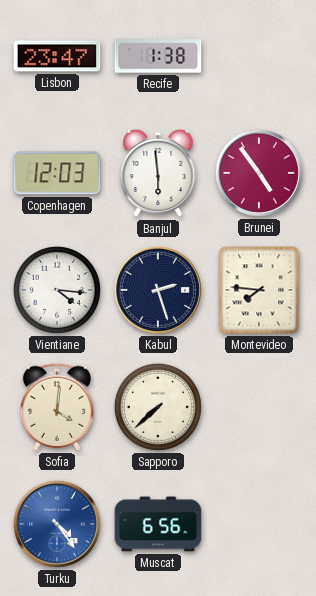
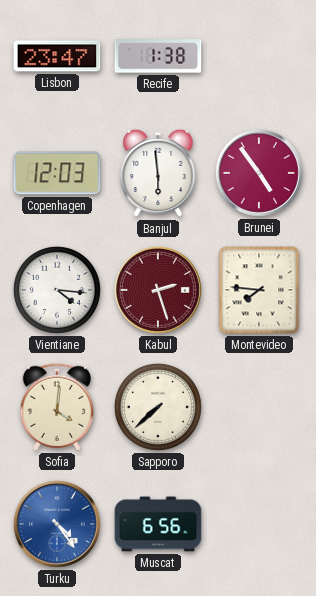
Kabul dial: navy -> burgundy
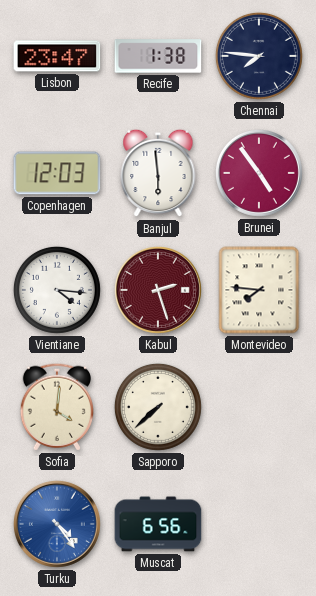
Chennai: none -> 7:46
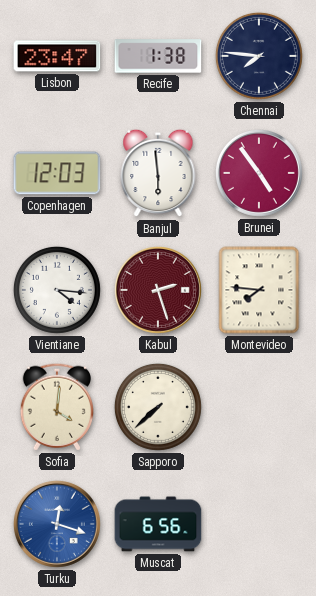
Turku: 4:24 -> 12:18
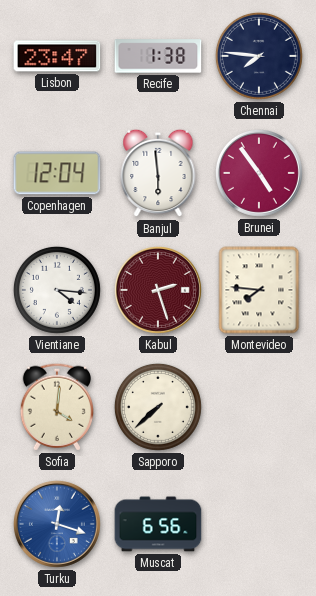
Copenhagen: 12:03 -> 12:04
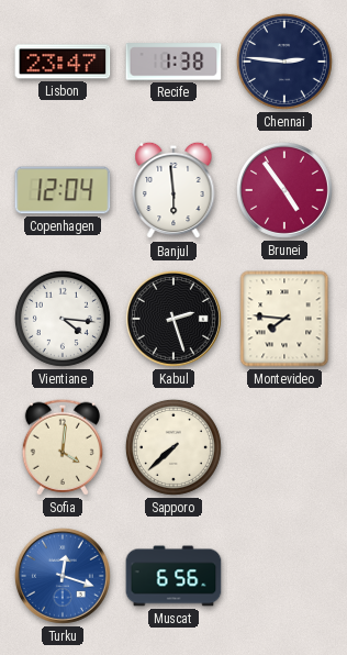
Chennai: 7:46 -> 2:46
Kabul dial: burgundy -> black
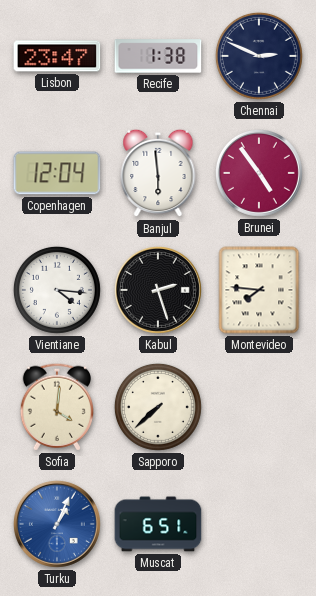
Chennai: 2:46 -> 2:49
Turku: 12:18 -> 1:04
Muscat: 6:56 -> 6:51
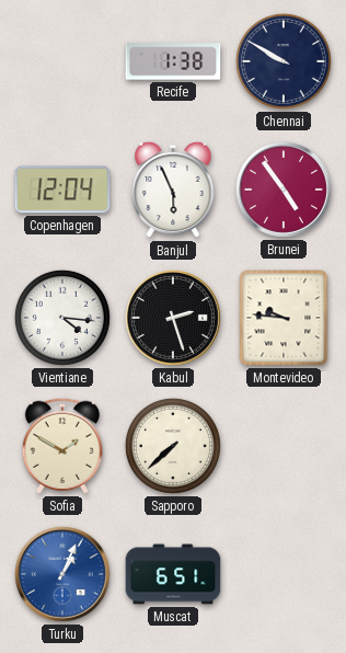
Lisbon: 23:47 -> none
Chennai: 2:49 -> 9:50
Banjul: 5:59 -> 5:56
Montevideo: 7:46 -> 9:46
Sofia: 4:01 -> 1:50
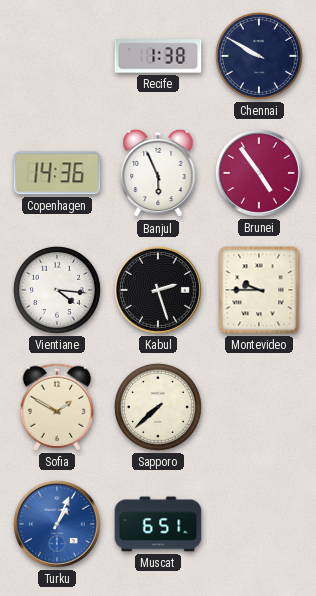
Copenhagen: 12:04 -> 14:36
Montevideo: 9:46 -> 9:45
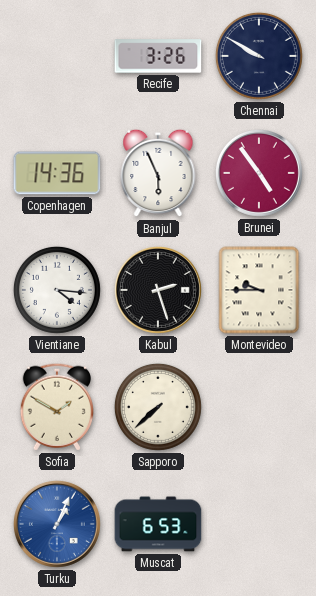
Recife: 1:38 -> 3:26
Muscat: 6:51 -> 6:53
